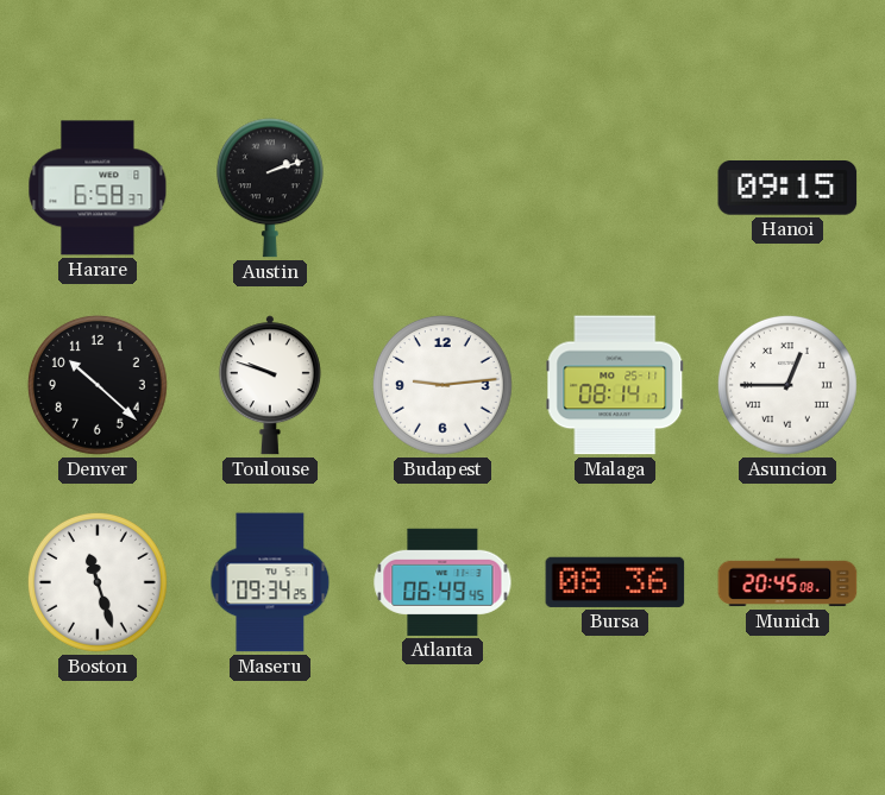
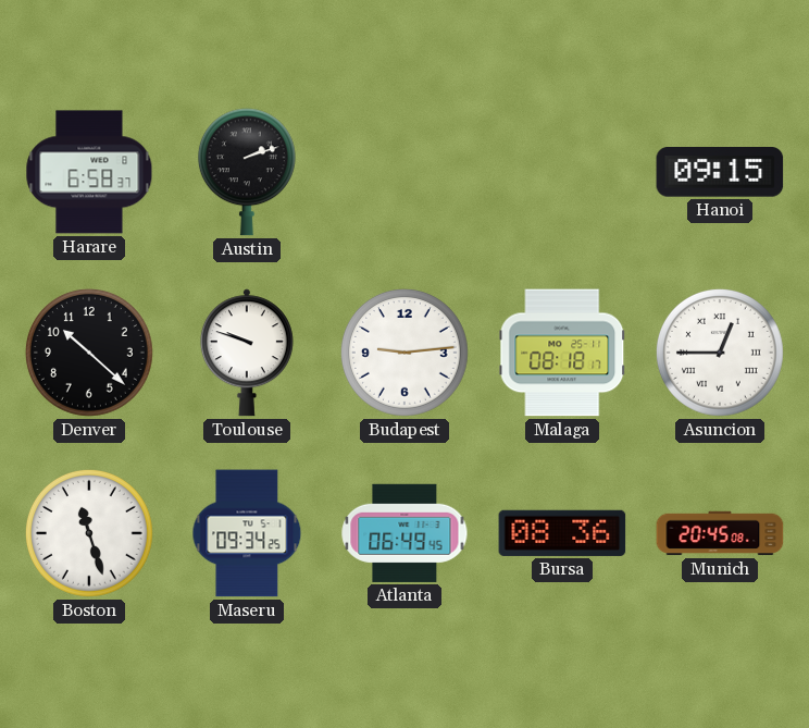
Malaga: 08:14 -> 08:18
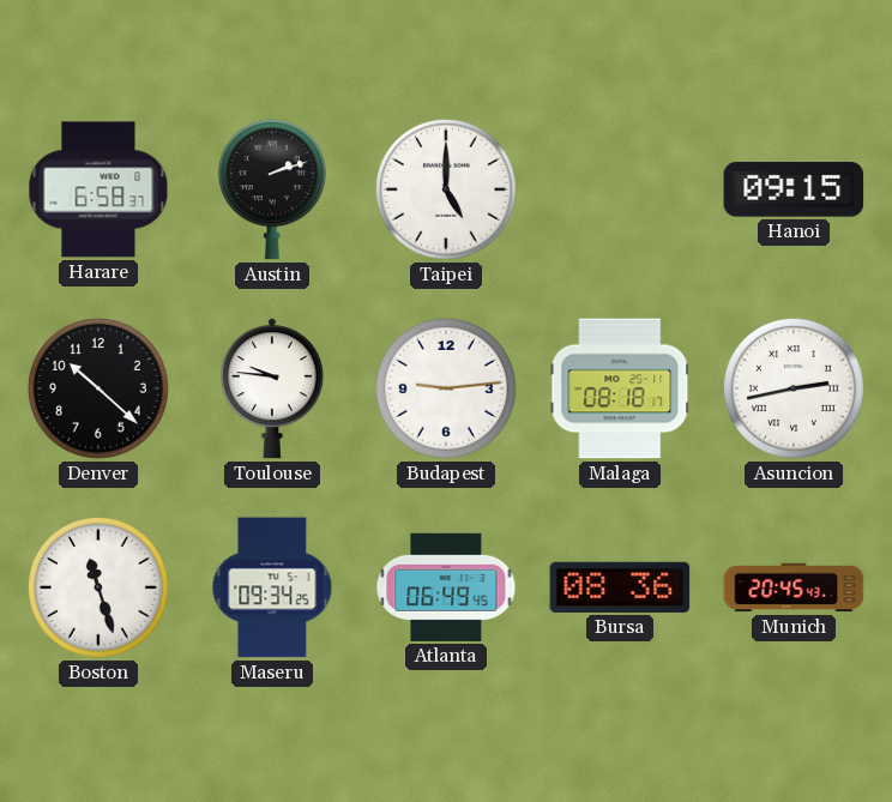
Taipei: none -> 5:00
Toulouse: 9:48 -> 9:46
Asuncion: 12:45 -> 2:43
Munich: 20:45:08 -> 20:45:43
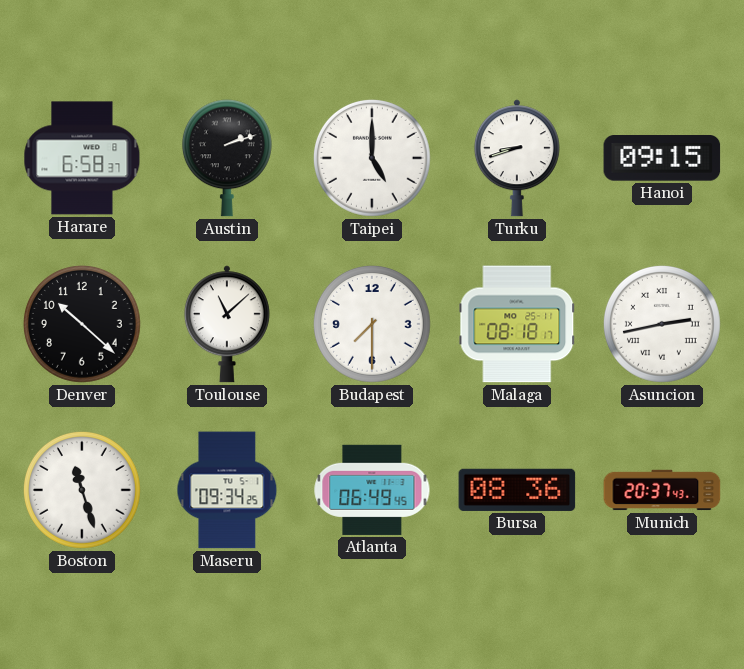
Turku: none -> 8:42
Toulouse: 9:46 -> 11:08
Budapest: 9:14 -> 7:30
Munich: 20:45 -> 20:37
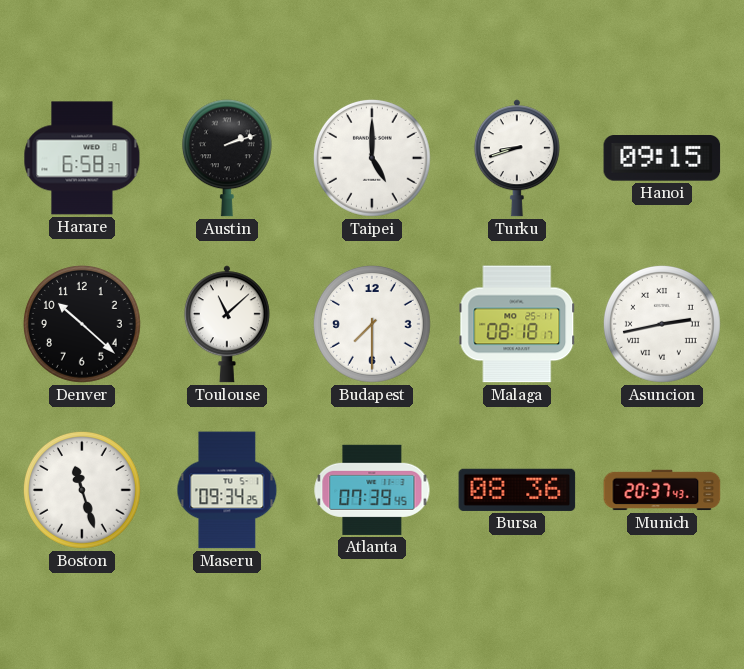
Atlanta: 06:49 -> 07:39
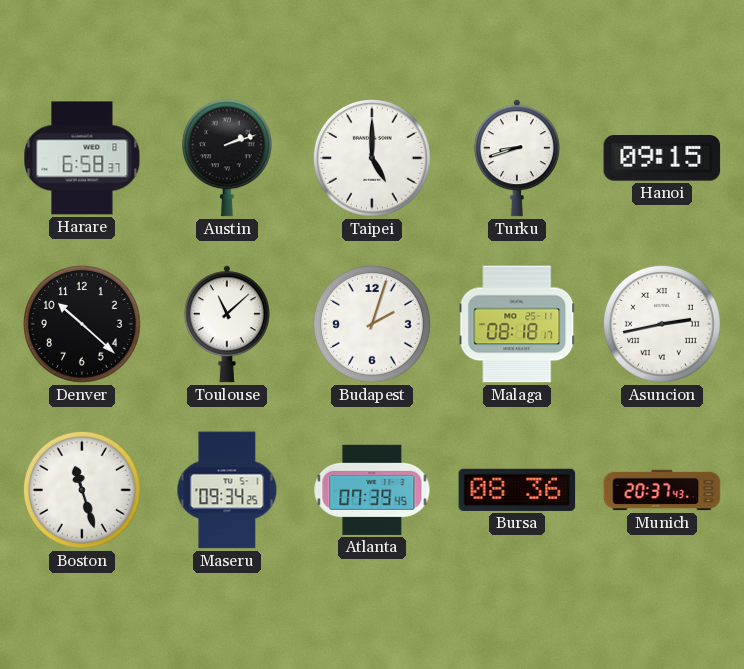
Budapest: 7:30 -> 2:03
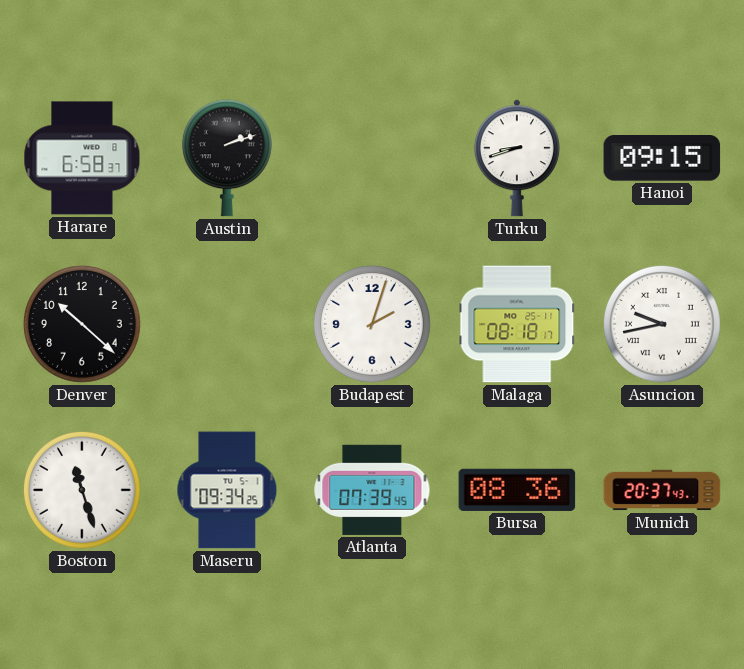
Taipei: 5:00 -> none
Toulouse: 11:08 -> none
Asuncion: 2:43 -> 9:43
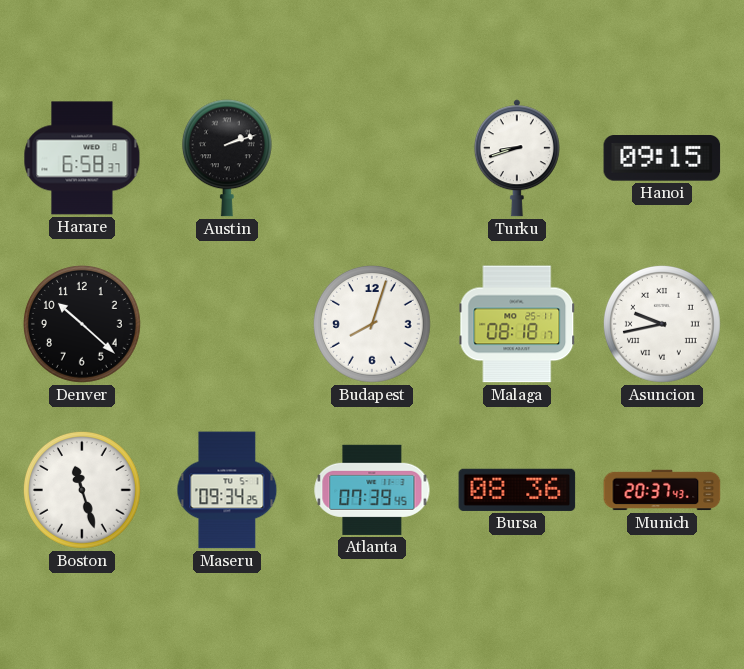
Budapest: 2:03 -> 8:03
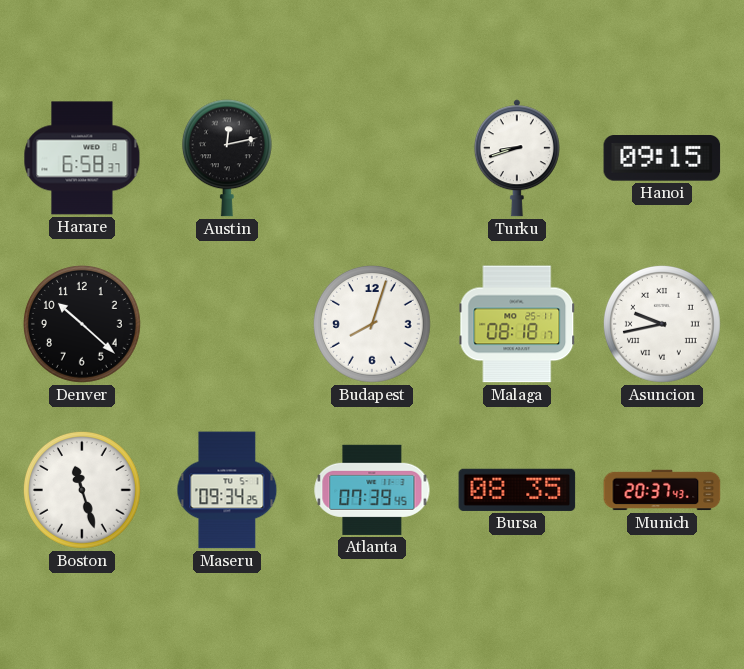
Austin: 2:12 -> 12:13
Bursa: 08:36 -> 08:35
